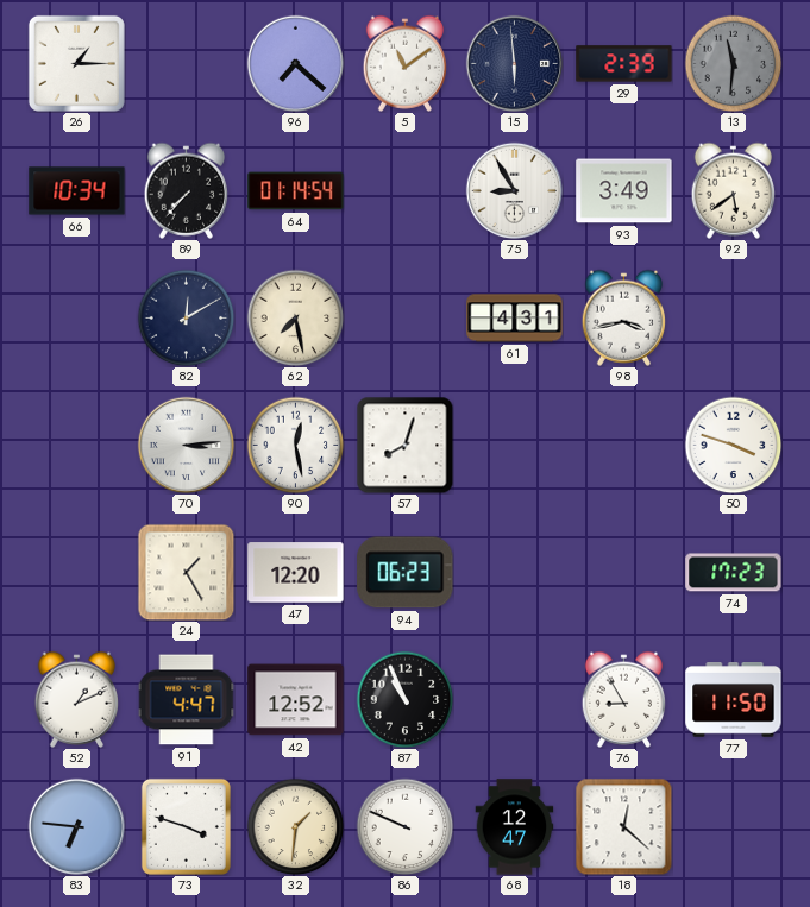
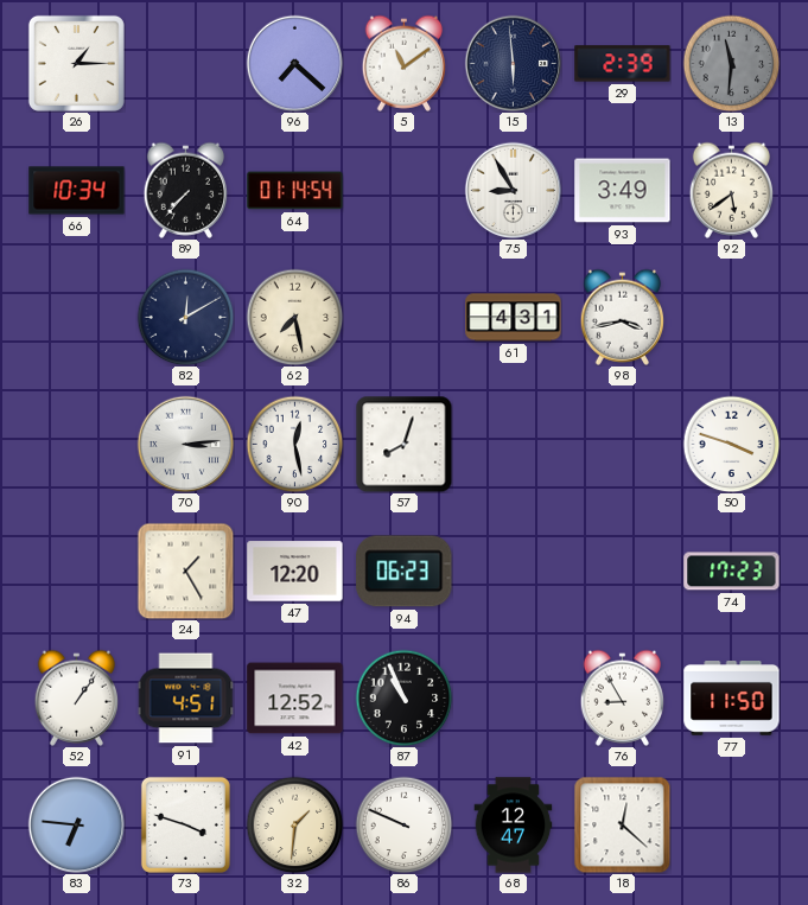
52: 1:11 -> 1:06
91: 4:47 -> 4:51
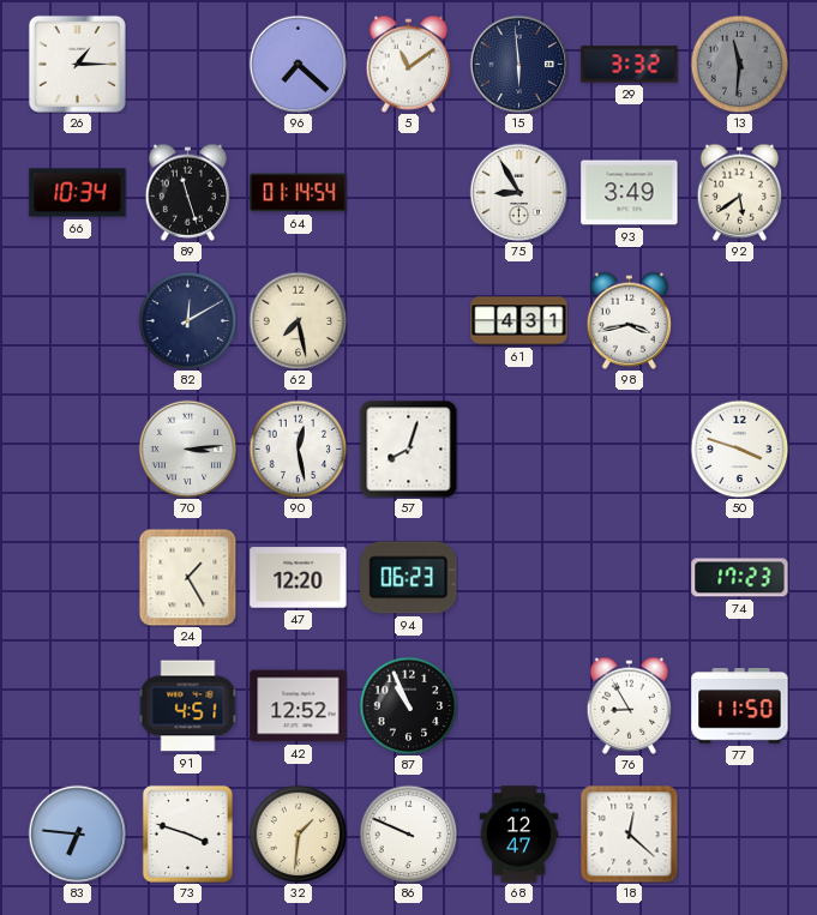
29: 2:39 -> 3:32
89: 7:37 -> 11:27
52: 1:06 -> none
